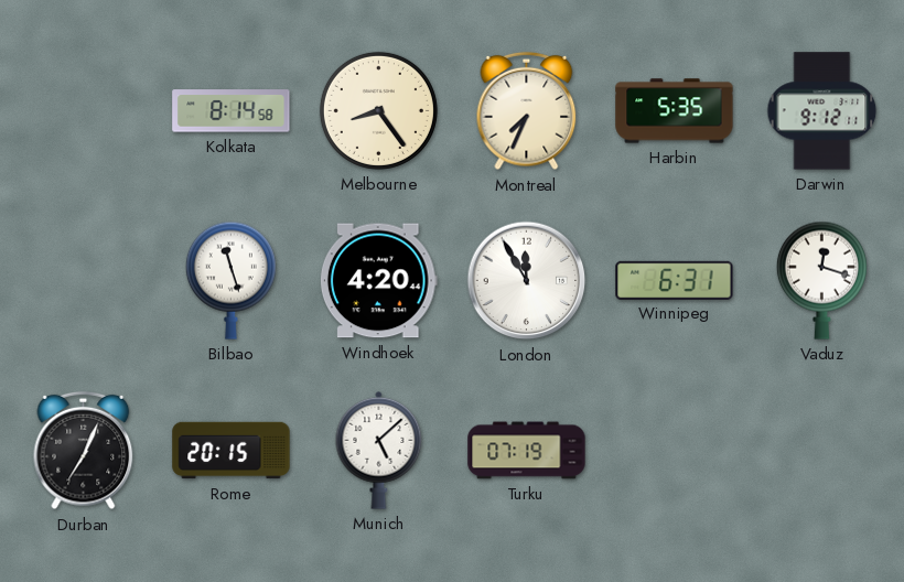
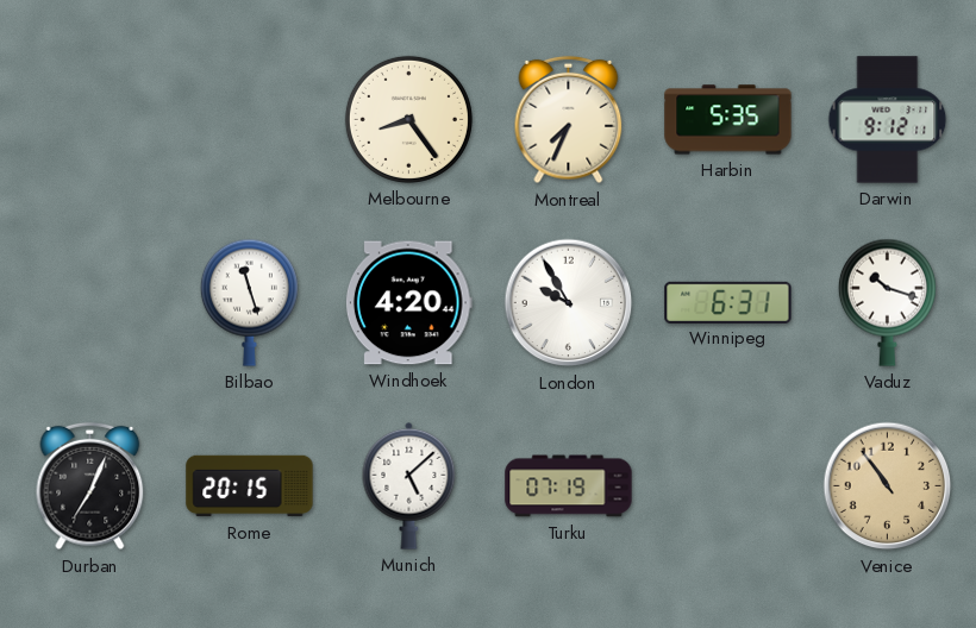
Kolkata: 8:14 -> none
London: 11:55 -> 9:55
Vaduz: 12:18 -> 10:18
Venice: none -> 10:54
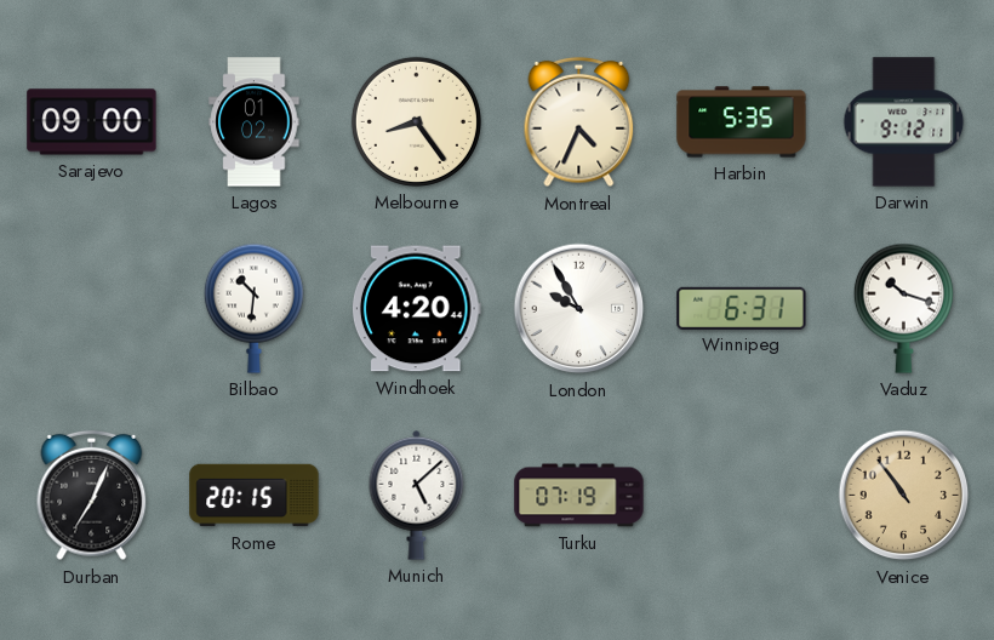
Sarajevo: none -> 09:00
Lagos: none -> 01:02
Montreal: 7:34 -> 4:34
Bilbao: 11:27 -> 10:31
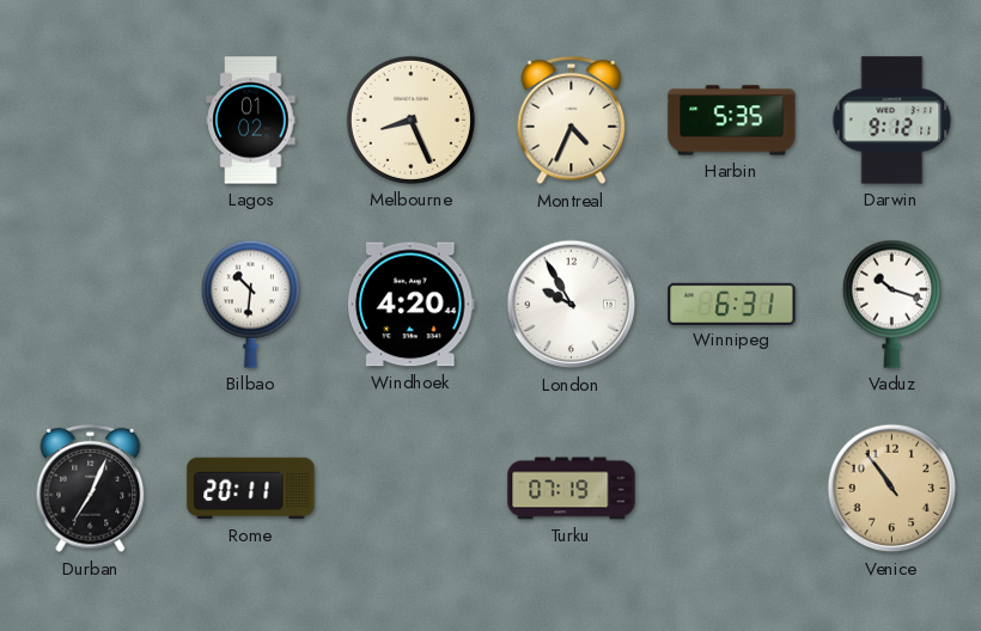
Sarajevo: 09:00 -> none
Melbourne: 8:24 -> 8:26
Rome: 20:15 -> 20:11
Munich: 5:08 -> none
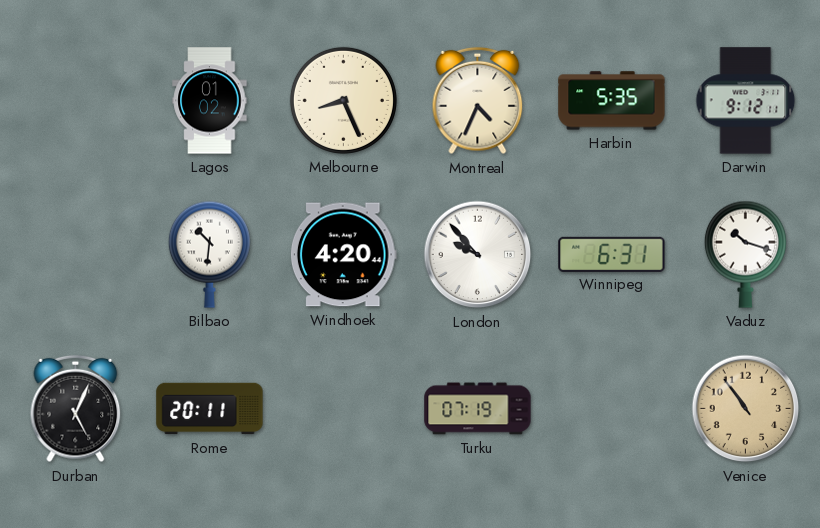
London: 9:55 -> 9:53
Durban: 7:04 -> 5:04
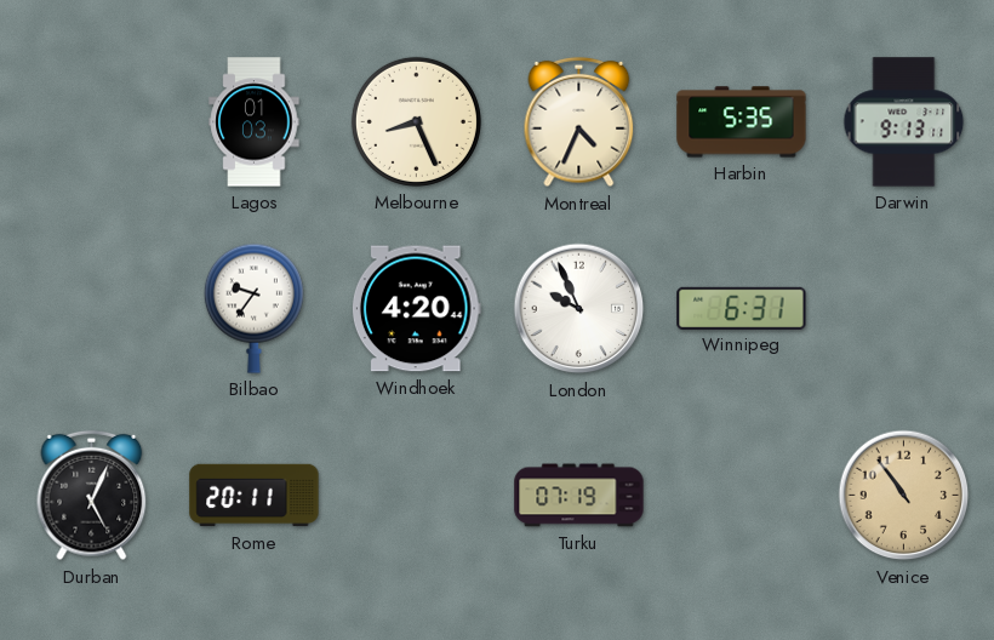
Lagos: 01:02 -> 01:03
Darwin: 9:12 -> 9:13
Bilbao: 10:31 -> 9:36
London: 9:53 -> 9:56
Vaduz: 10:18 -> none
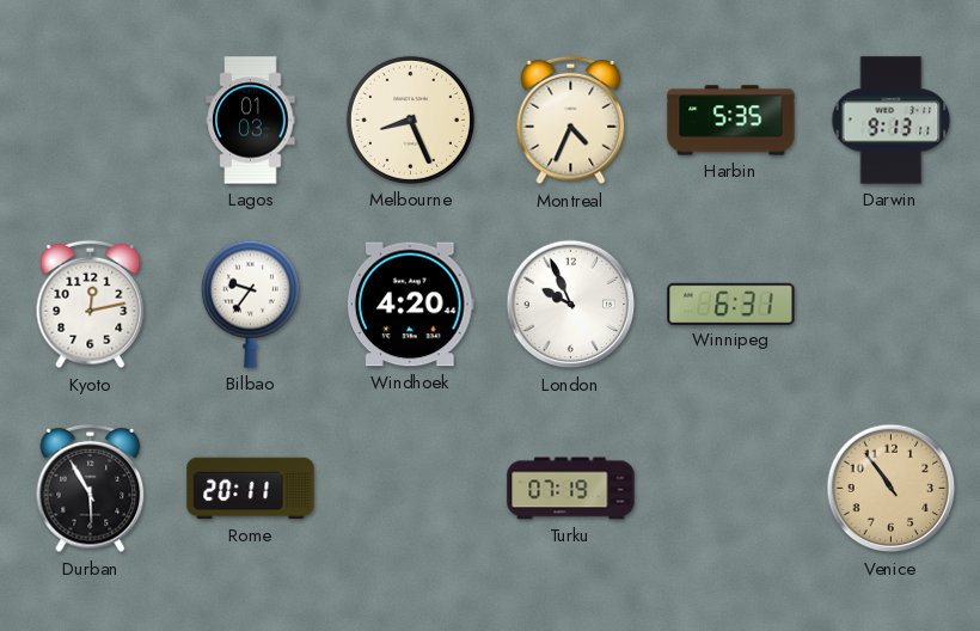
Kyoto: none -> 12:13
Durban: 5:04 -> 5:55
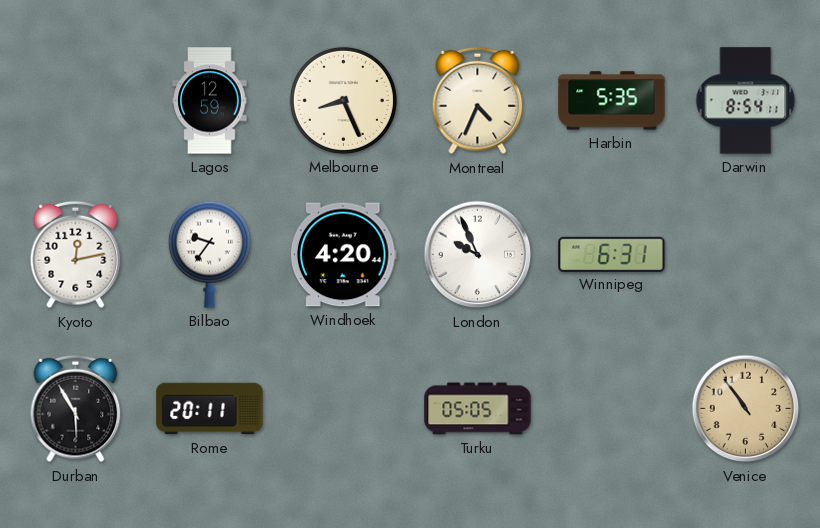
Lagos: 01:03 -> 12:59
Darwin: 9:13 -> 8:54
Turku: 07:19 -> 05:05
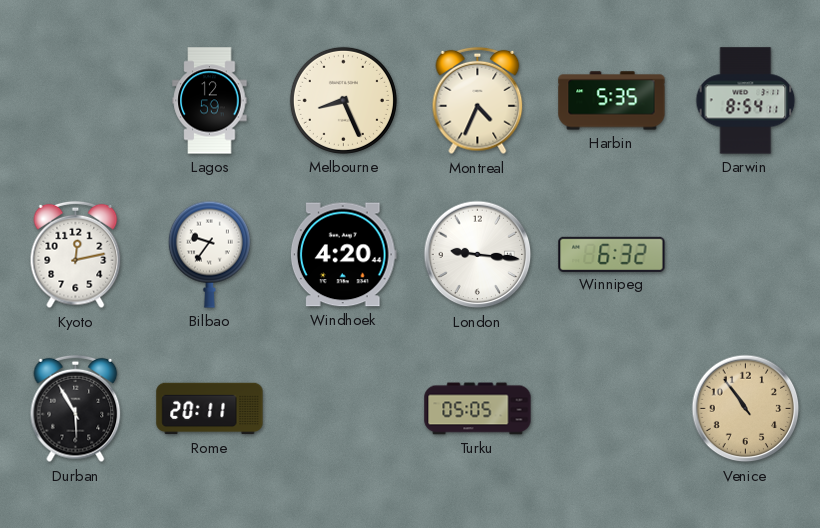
London: 9:56 -> 9:16
Winnipeg: 6:31 -> 6:32
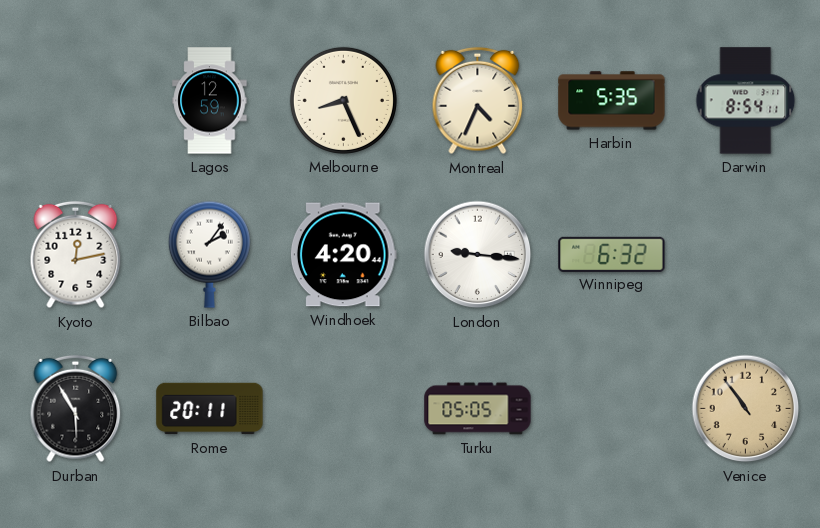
Bilbao: 9:36 -> 2:06
